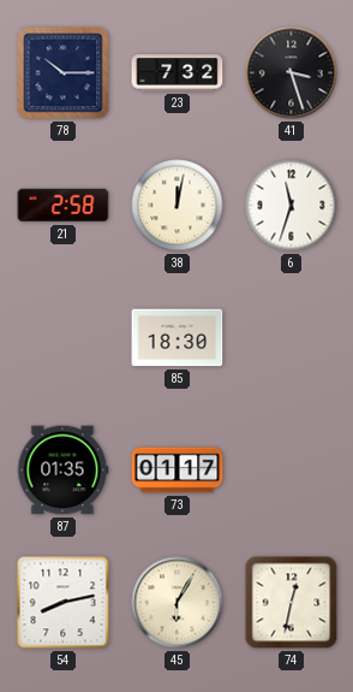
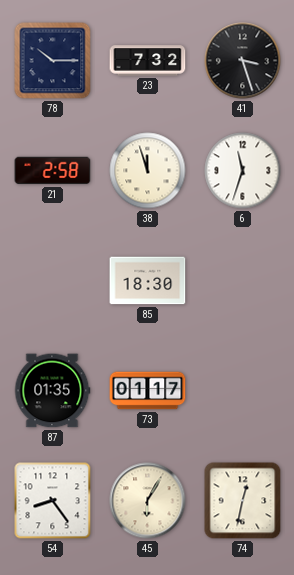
38: 12:02 -> 11:57
54: 8:13 -> 8:24
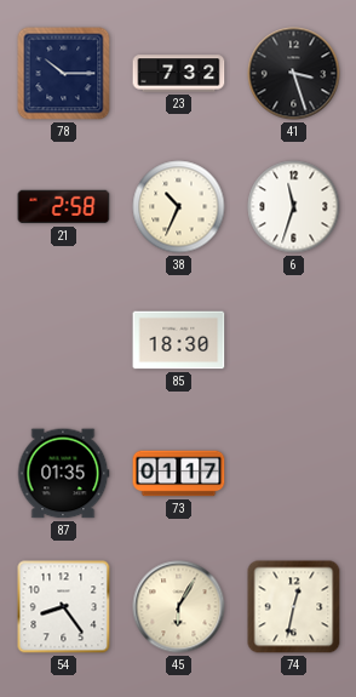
38: 11:57 -> 10:34
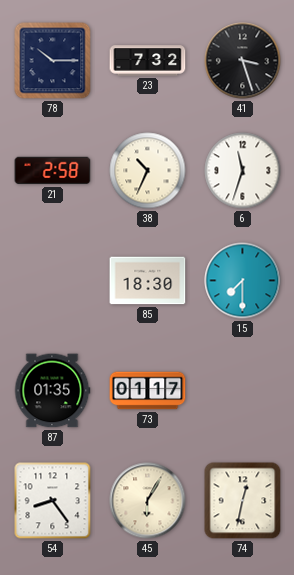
15: none -> 7:30
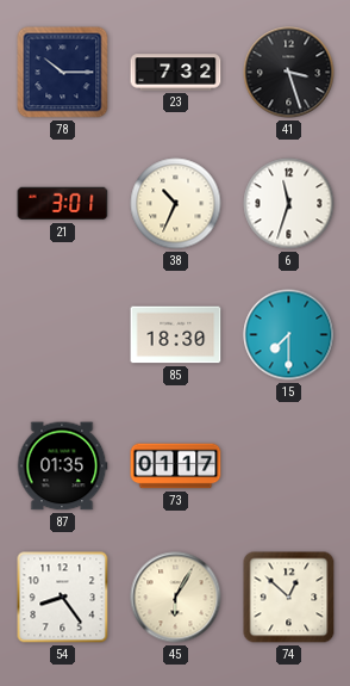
21: 2:58 -> 3:01
74: 12:32 -> 12:52
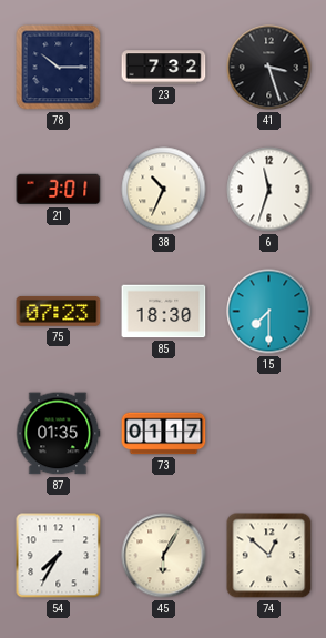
75: none -> 07:23
54: 8:24 -> 7:35
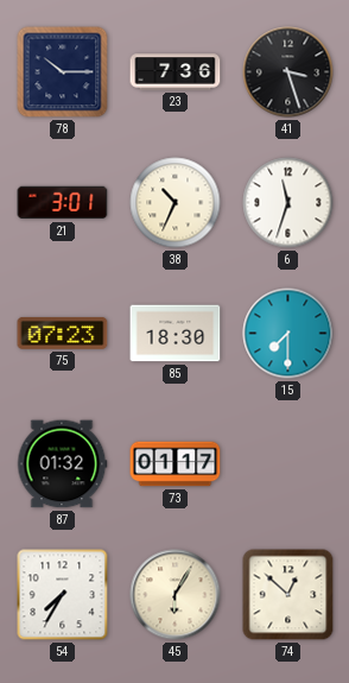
23: 7:32 -> 7:36
87: 01:35 -> 01:32
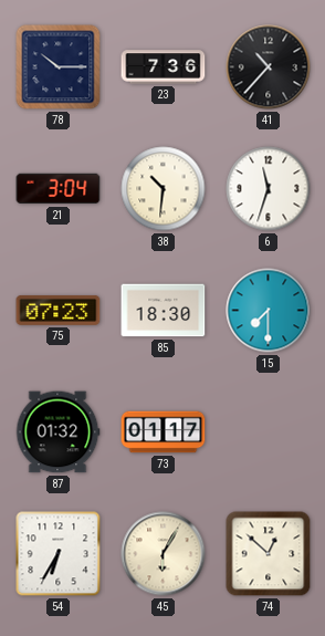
41: 3:27 -> 10:37
21: 3:01 -> 3:04
38: 10:34 -> 10:31
54: 7:35 -> 6:35
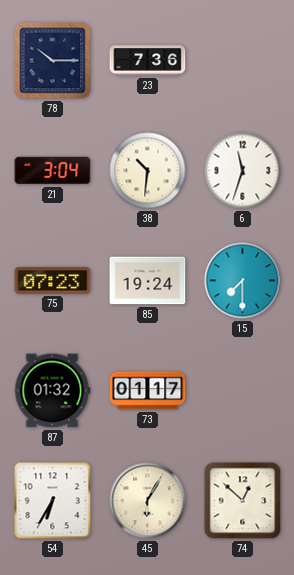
41: 10:37 -> none
85: 18:30 -> 19:24
